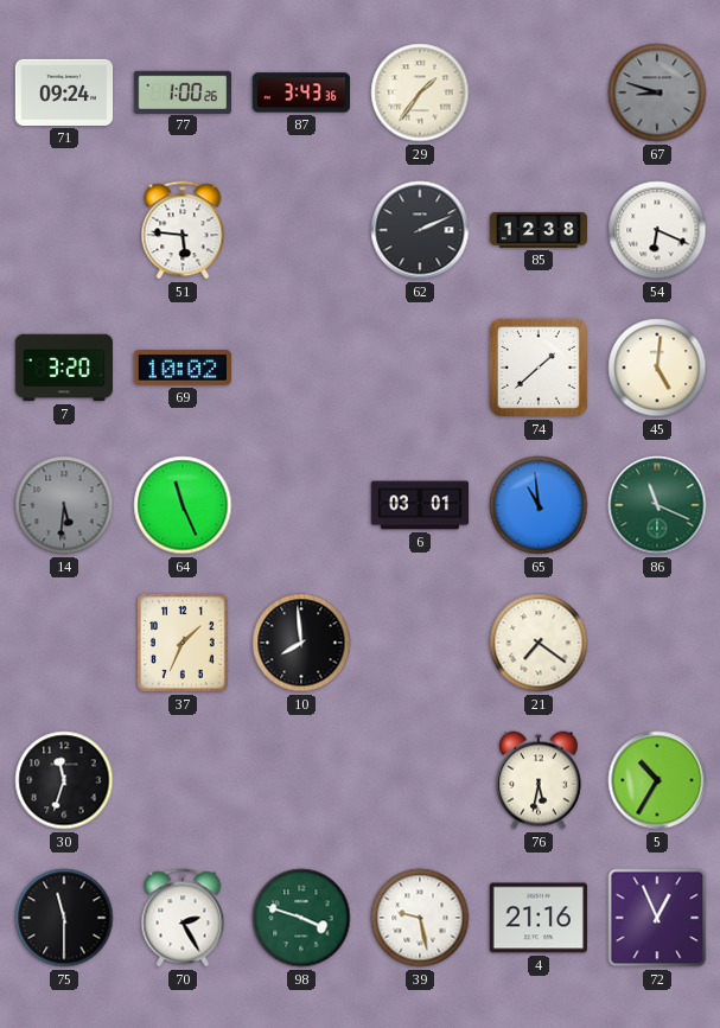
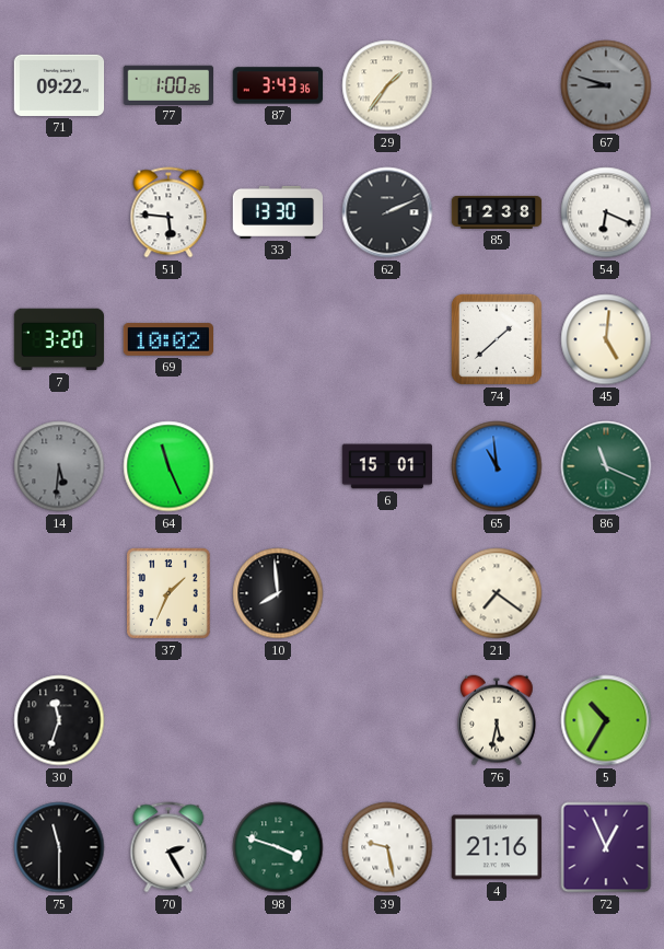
71: 09:24 -> 09:22
33: none -> 13:30
6: 03:01 -> 15:01
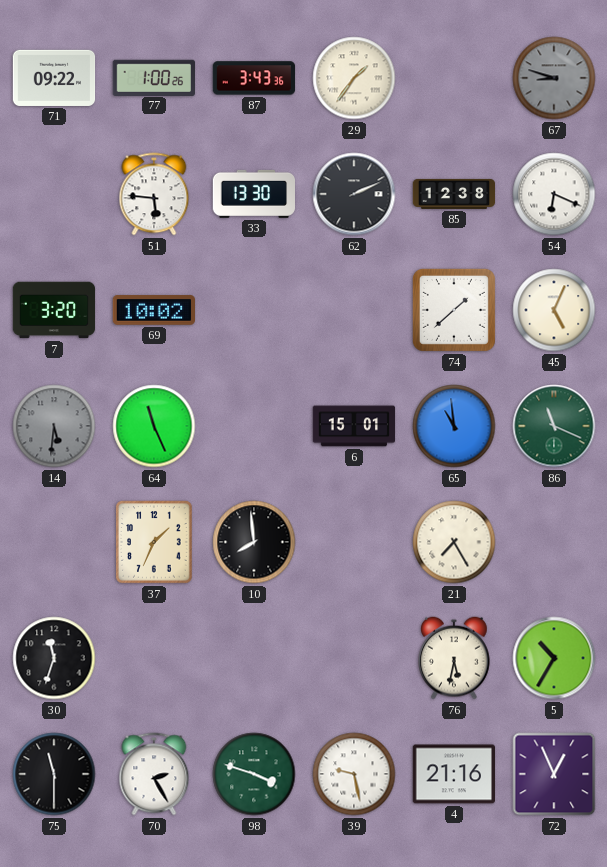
45: 5:01 -> 5:04
21: 7:21 -> 7:25
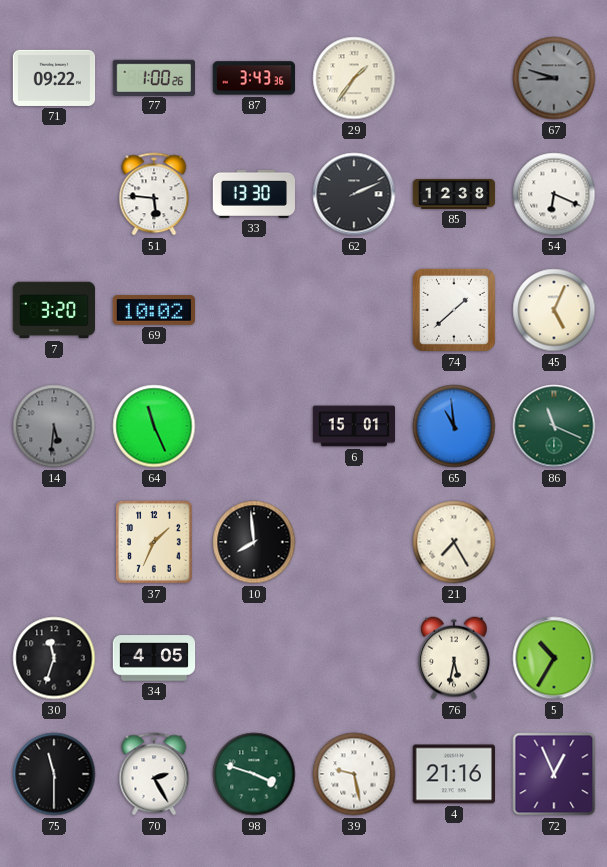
34: none -> 4:05
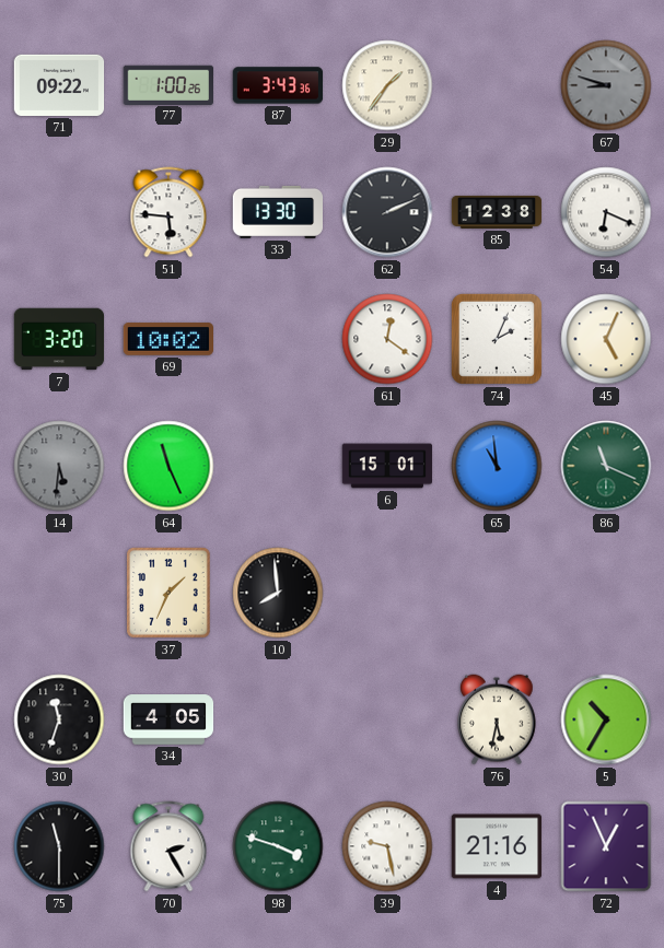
61: none -> 12:21
74: 1:38 -> 2:04
21: 7:25 -> none
